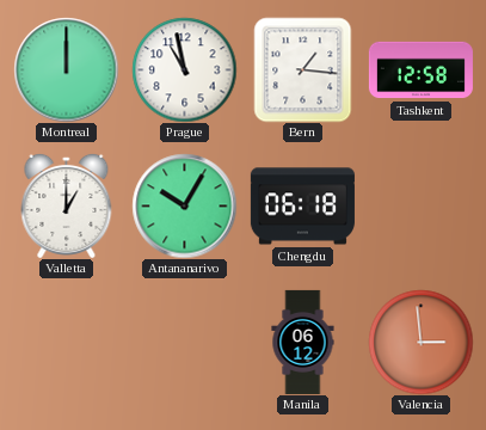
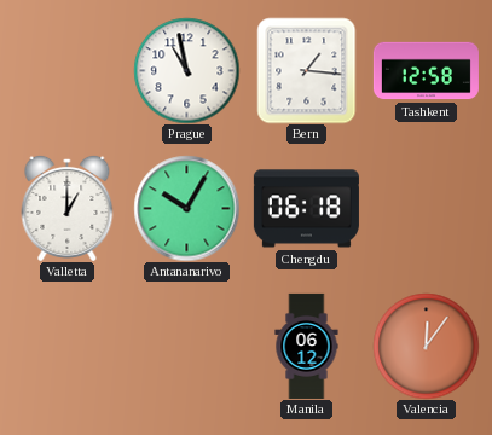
Montreal: 12:00 -> none
Valencia: 2:59 -> 12:06
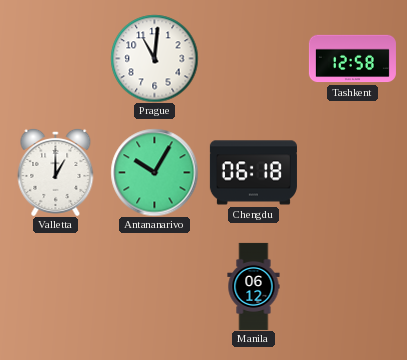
Prague: 10:58 -> 11:01
Bern: 1:16 -> none
Valencia: 12:06 -> none
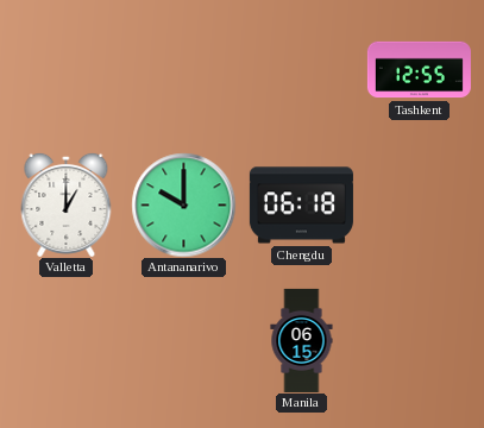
Prague: 11:01 -> none
Tashkent: 12:58 -> 12:55
Antananarivo: 10:05 -> 10:00
Manila: 06:12 -> 06:15
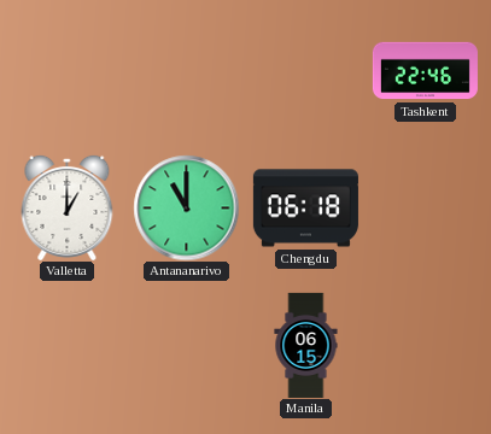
Tashkent: 12:55 -> 22:46
Antananarivo: 10:00 -> 11:00
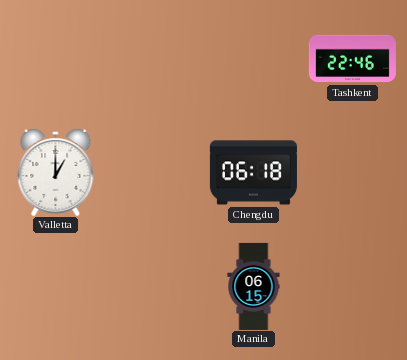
Antananarivo: 11:00 -> none
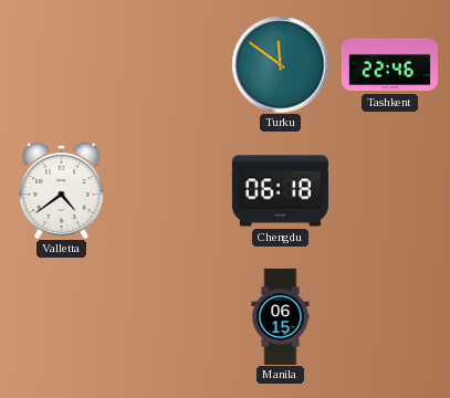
Turku: none -> 11:51
Valletta: 1:00 -> 4:39
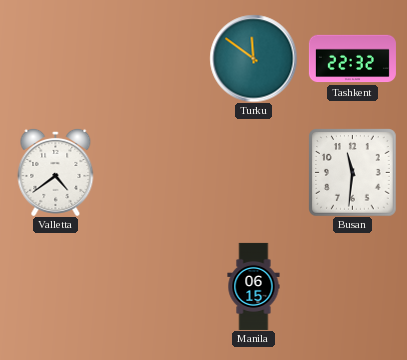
Tashkent: 22:46 -> 22:32
Chengdu: 06:18 -> none
Busan: none -> 11:31
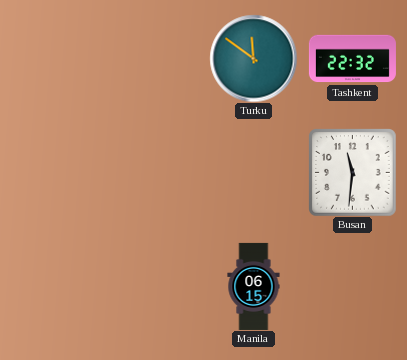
Valletta: 4:39 -> none
